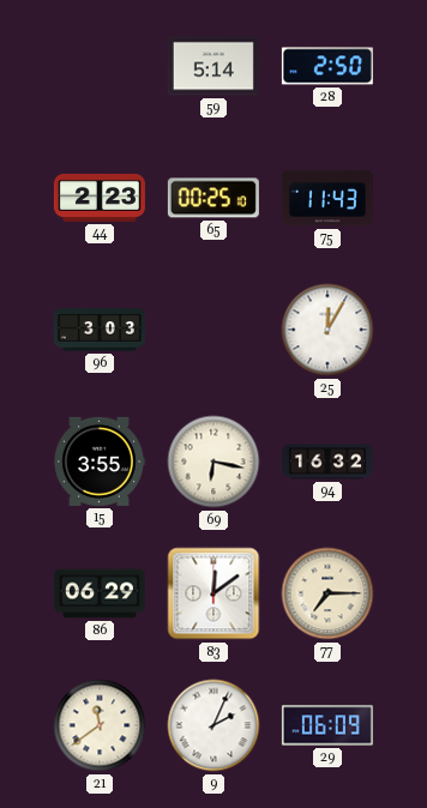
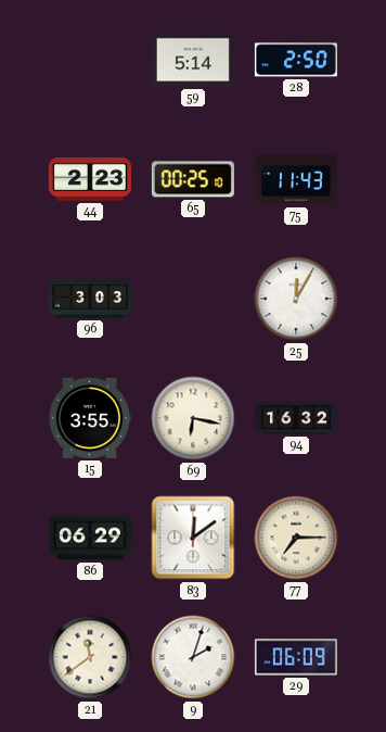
9: 2:04 -> 2:03
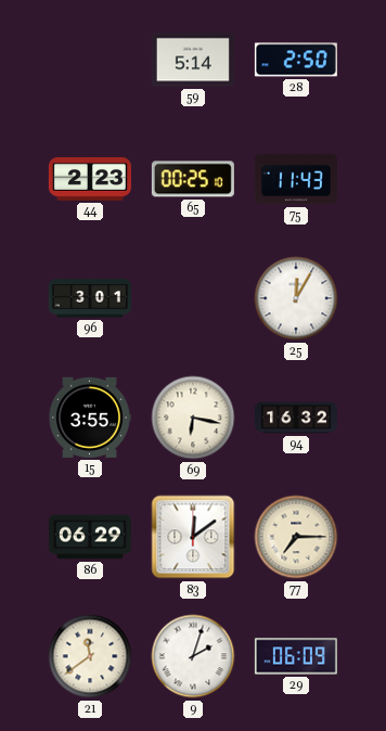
96: 3:03 -> 3:01
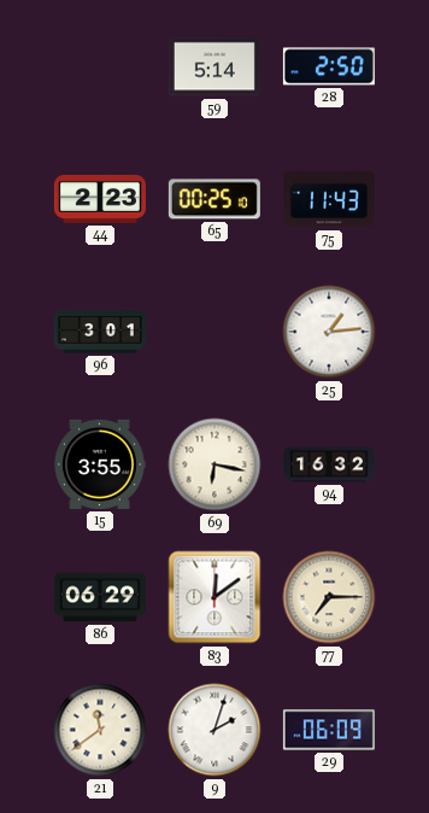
25: 12:05 -> 1:14
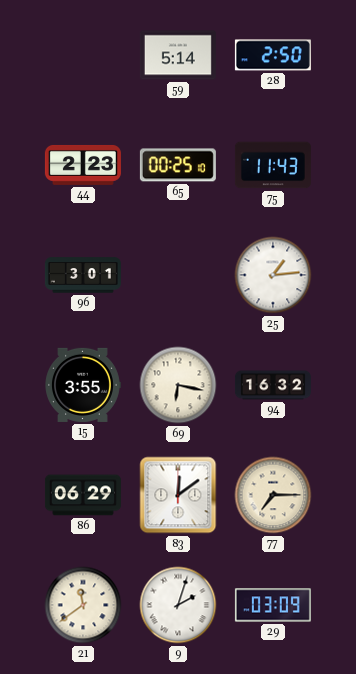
29: 06:09 -> 03:09
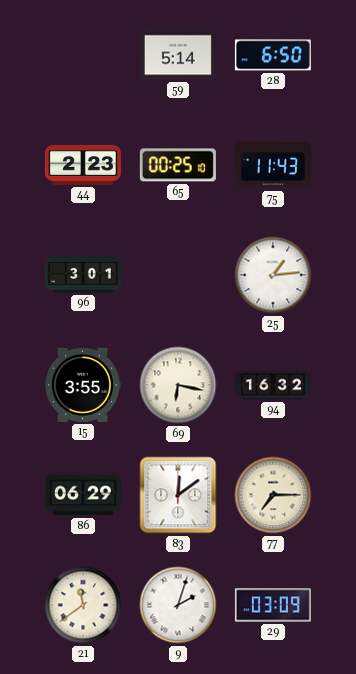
28: 2:50 -> 6:50
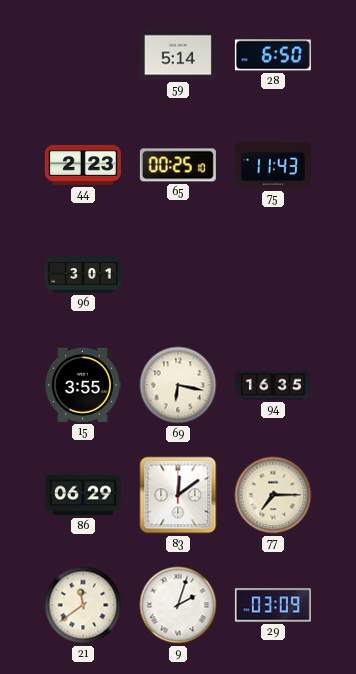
25: 1:14 -> none
94: 16:32 -> 16:35
